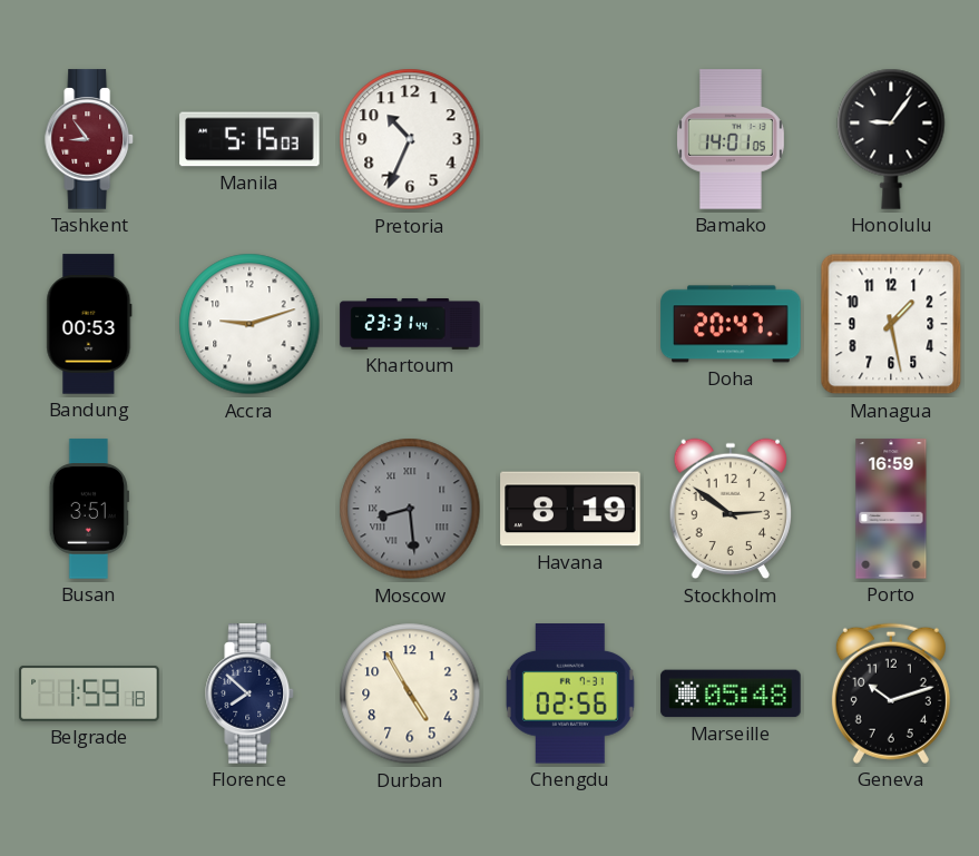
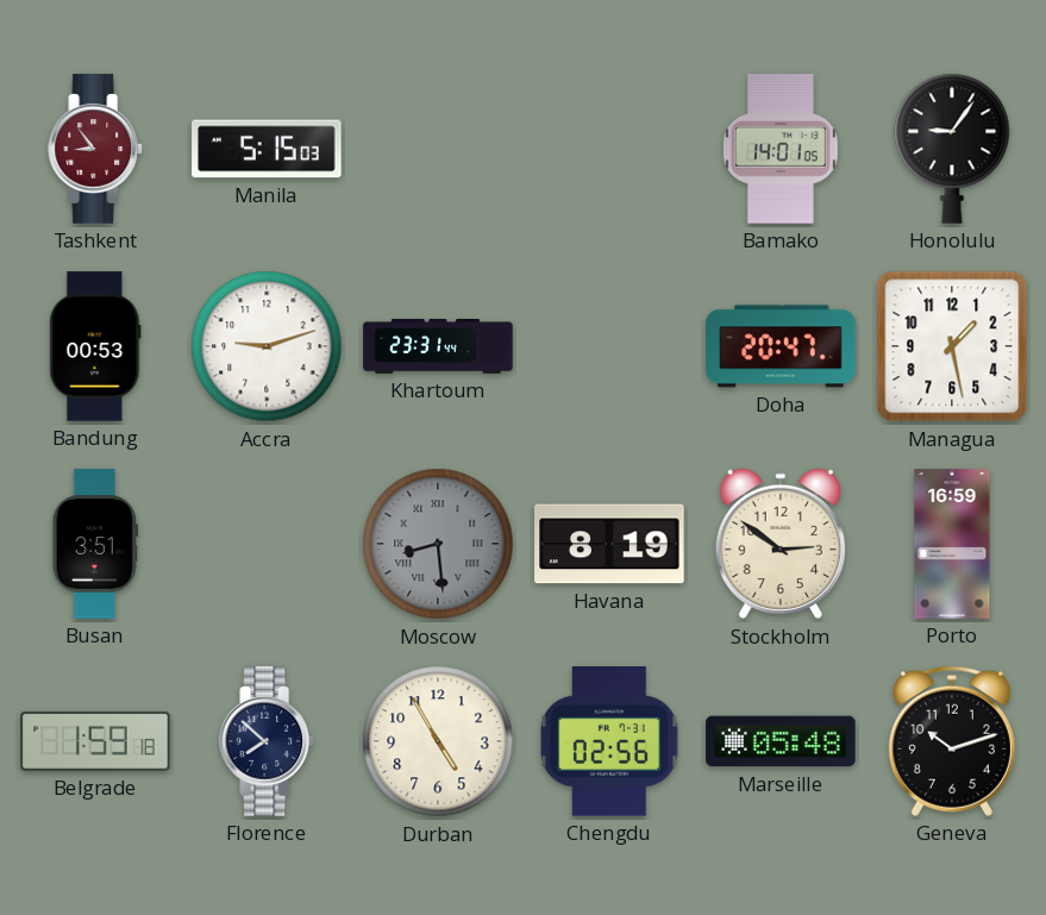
Pretoria: 10:34 -> none
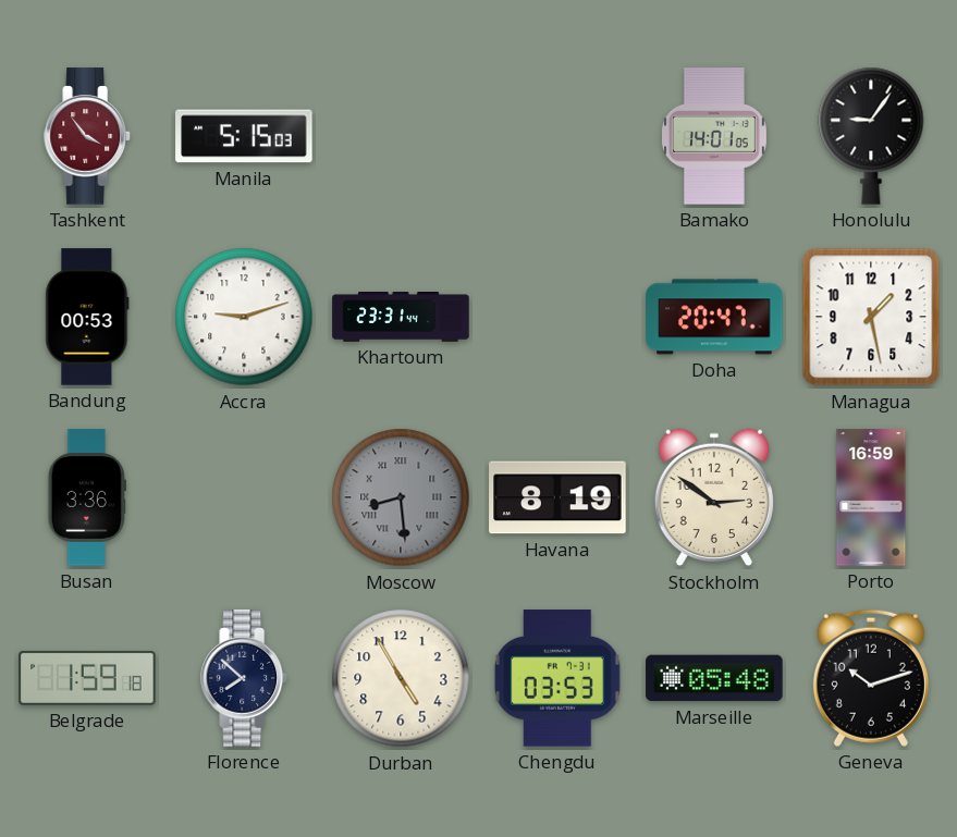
Tashkent: 8:54 -> 3:54
Busan: 3:51 -> 3:36
Chengdu: 02:56 -> 03:53
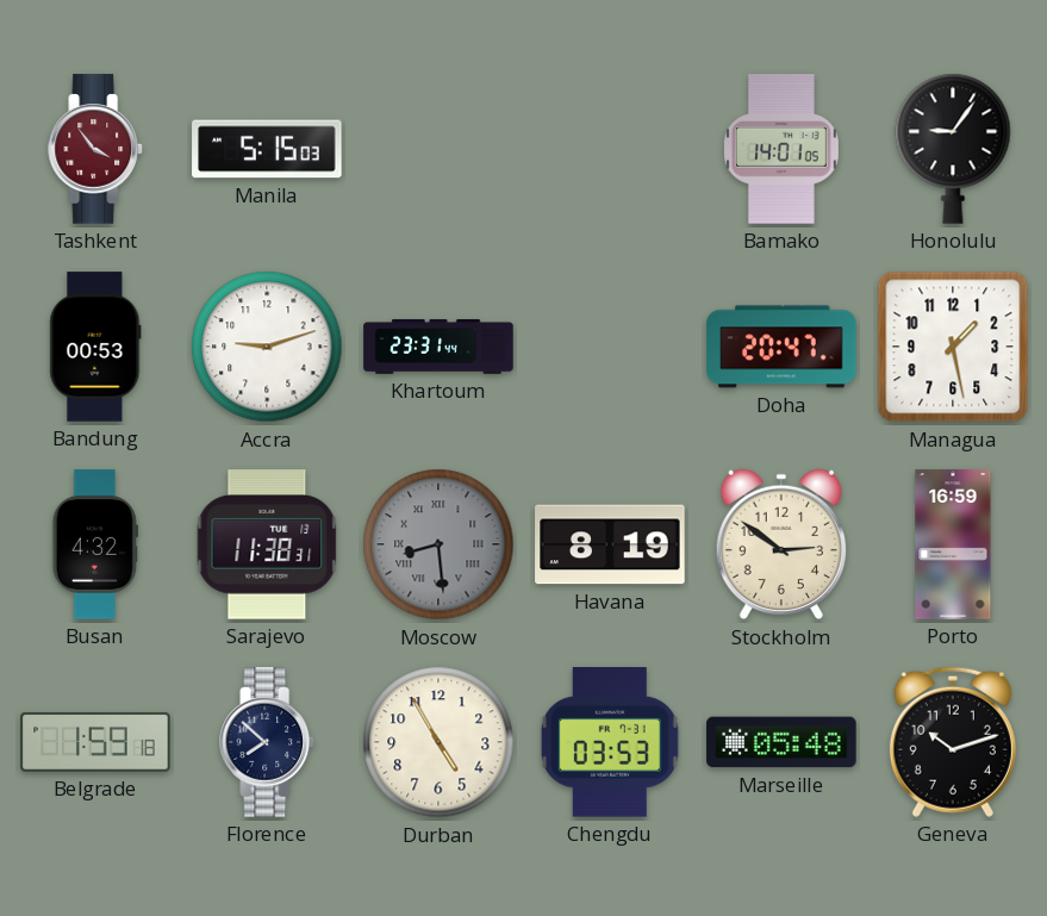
Busan: 3:36 -> 4:32
Sarajevo: none -> 11:38
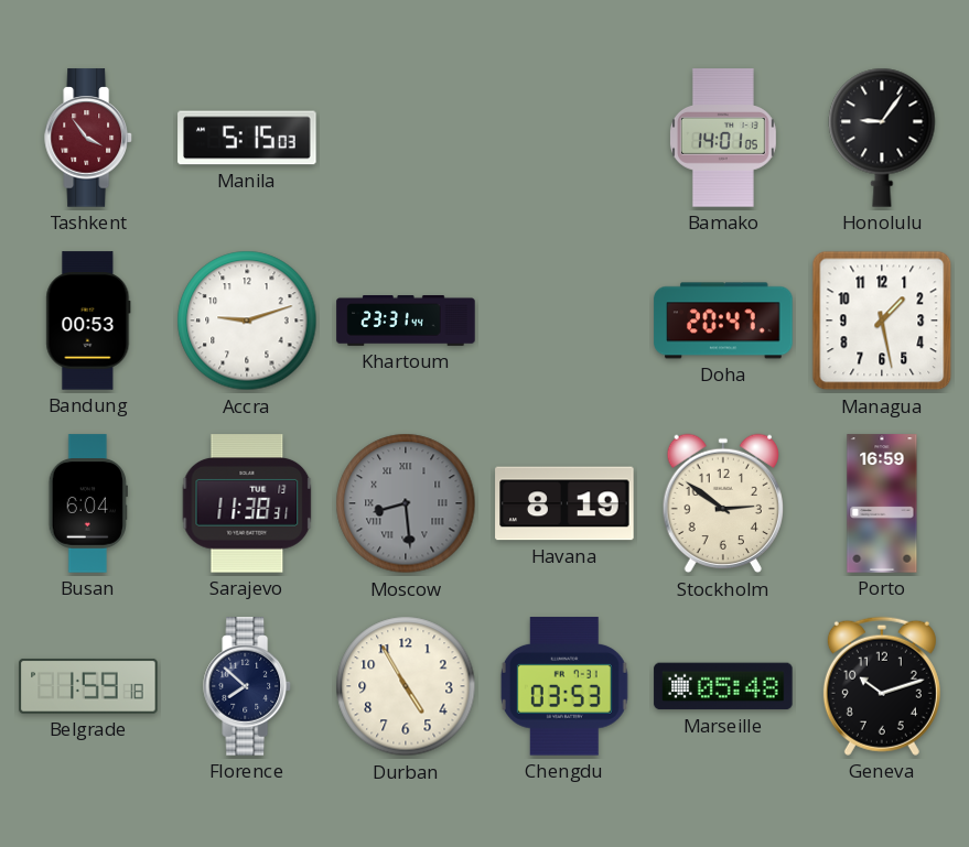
Busan: 4:32 -> 6:04
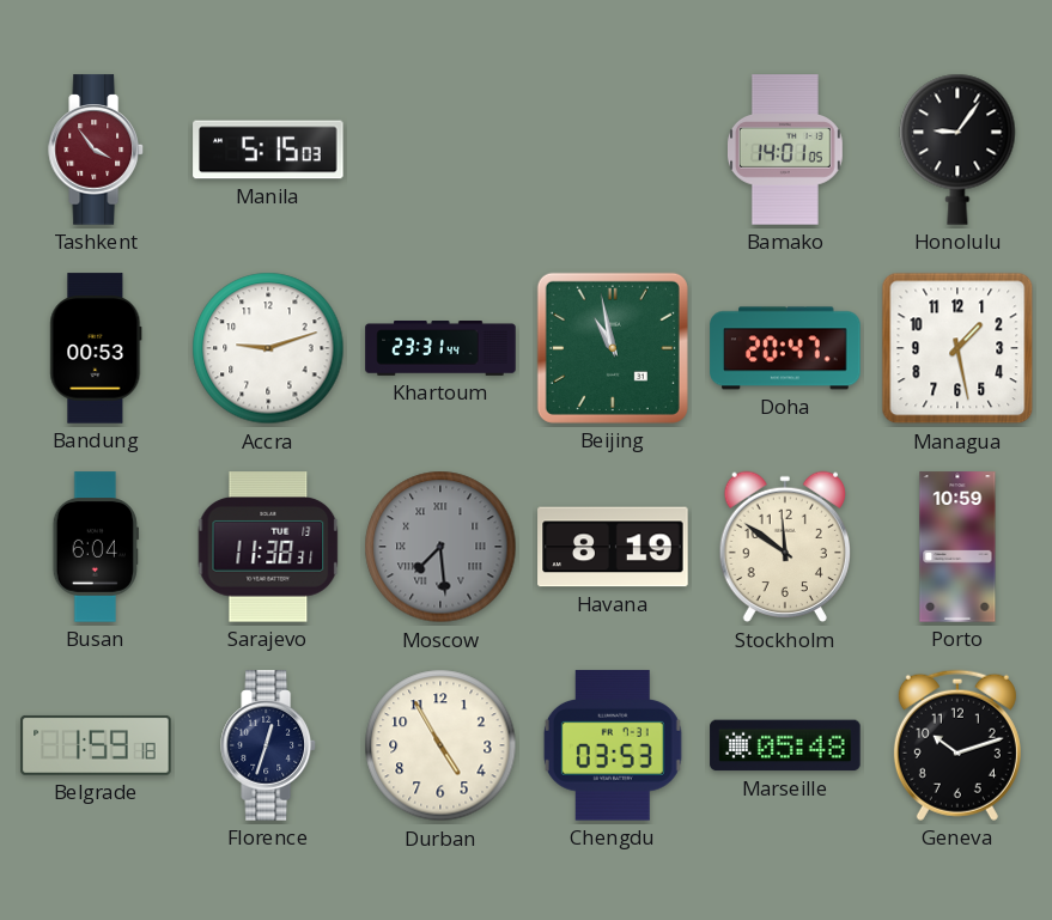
Beijing: none -> 10:58
Moscow: 8:29 -> 7:29
Stockholm: 2:51 -> 11:51
Porto: 16:59 -> 10:59
Florence: 7:52 -> 12:33
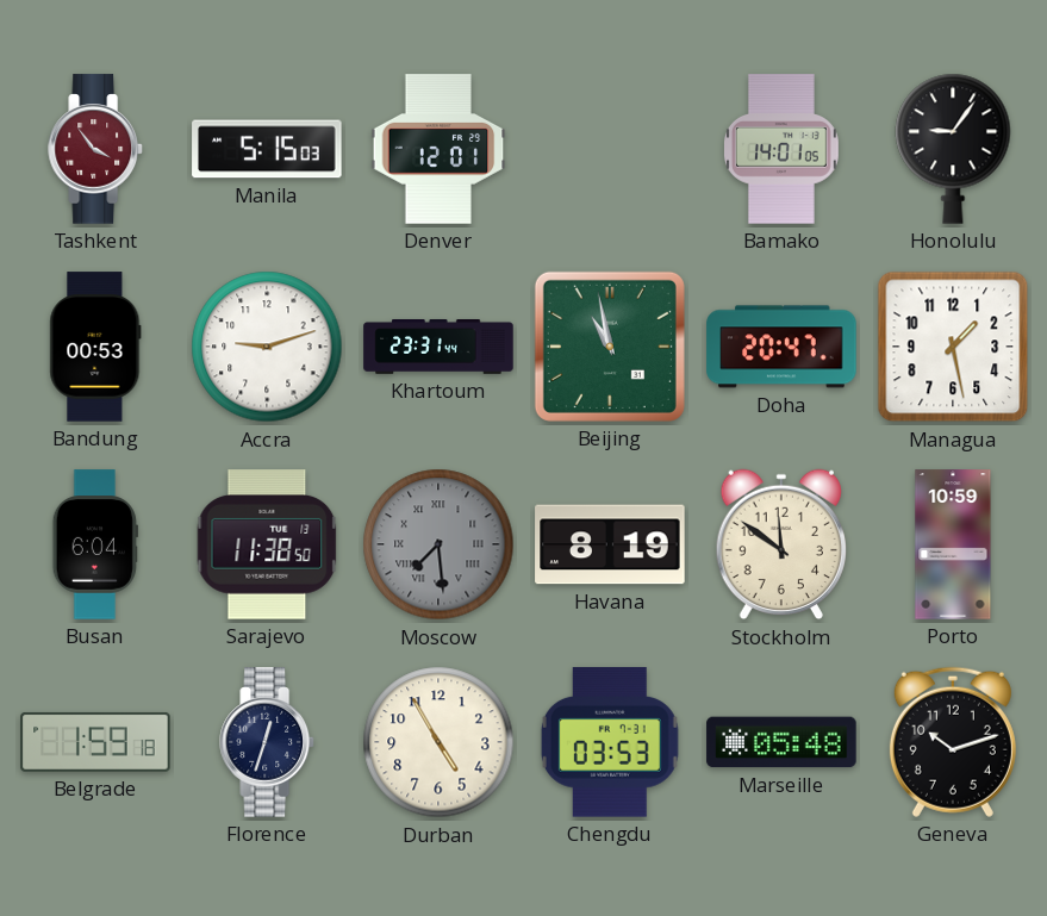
Denver: none -> 12:01
Sarajevo: 11:38:31 -> 11:38:50
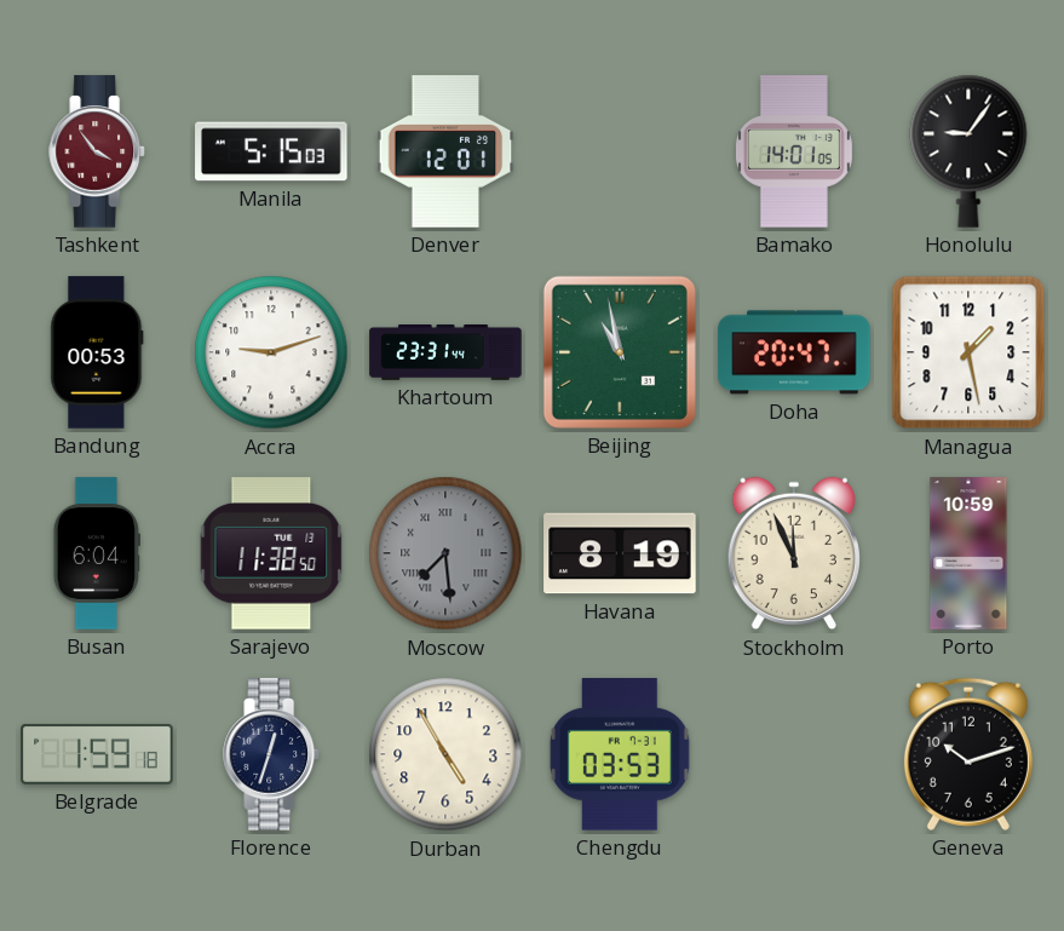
Stockholm: 11:51 -> 11:56
Marseille: 05:48 -> none
